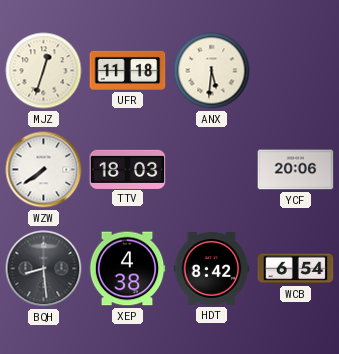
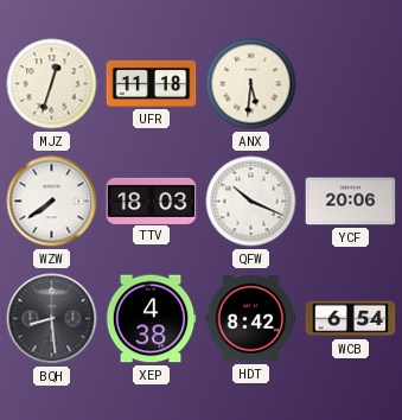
QFW: none -> 10:19
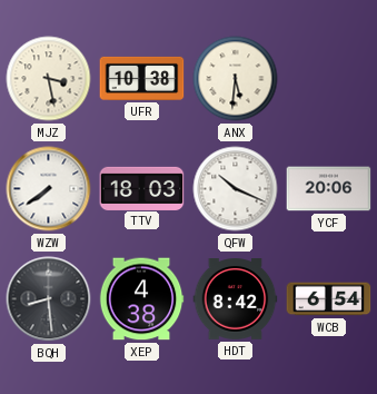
MJZ: 12:33 -> 3:28
UFR: 11:18 -> 10:38
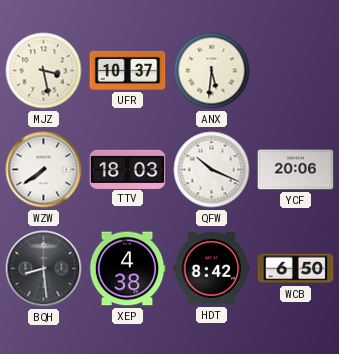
UFR: 10:38 -> 10:37
WCB: 6:54 -> 6:50
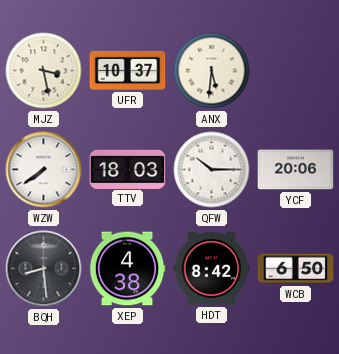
QFW: 10:19 -> 10:15
